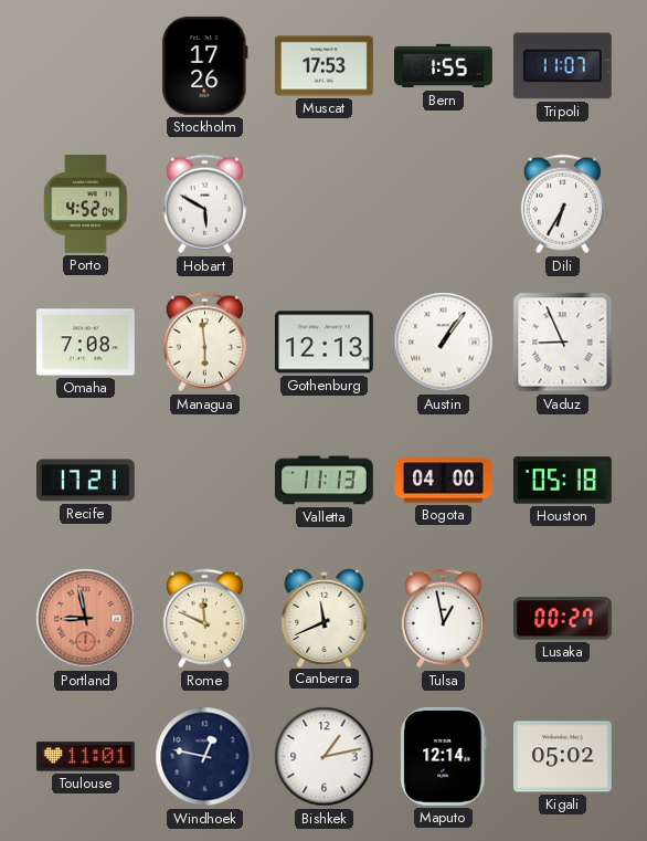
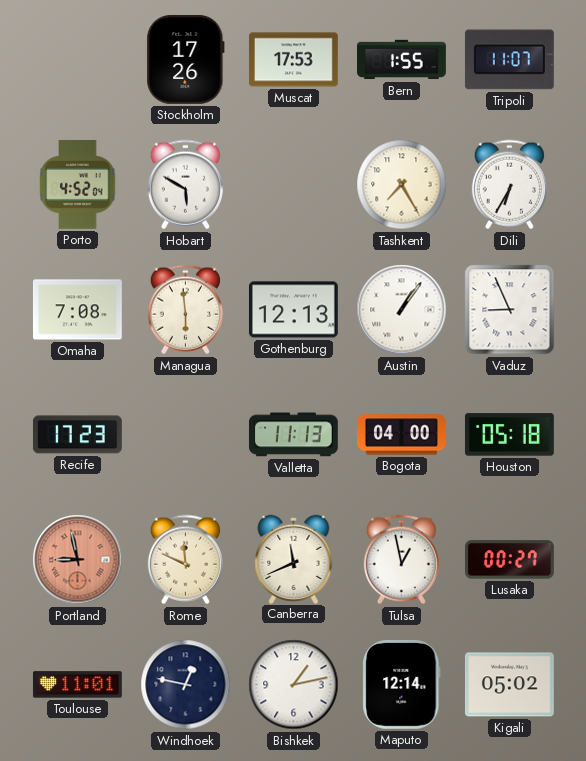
Tashkent: none -> 7:25
Recife: 17:21 -> 17:23
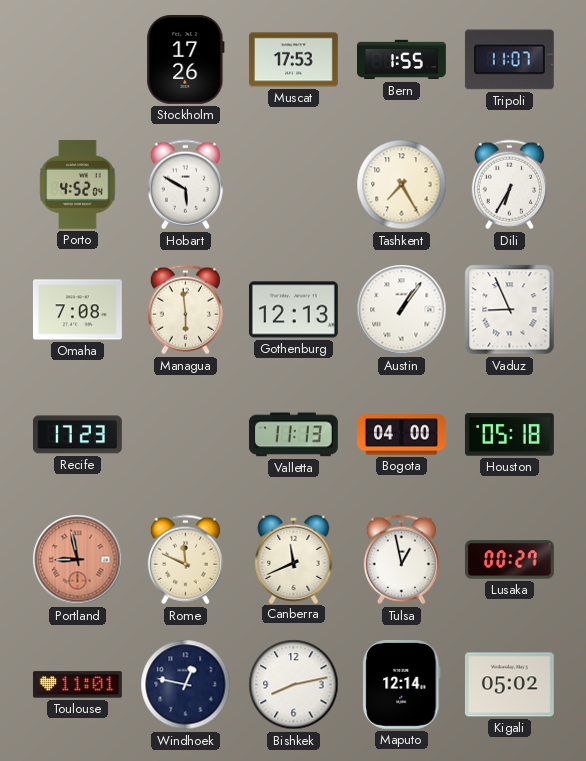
Bishkek: 1:13 -> 8:13
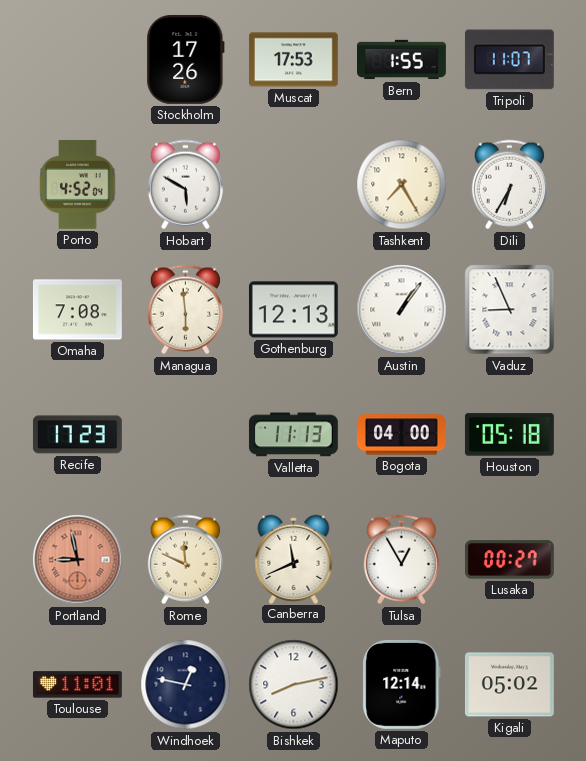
Tulsa: 12:58 -> 12:55
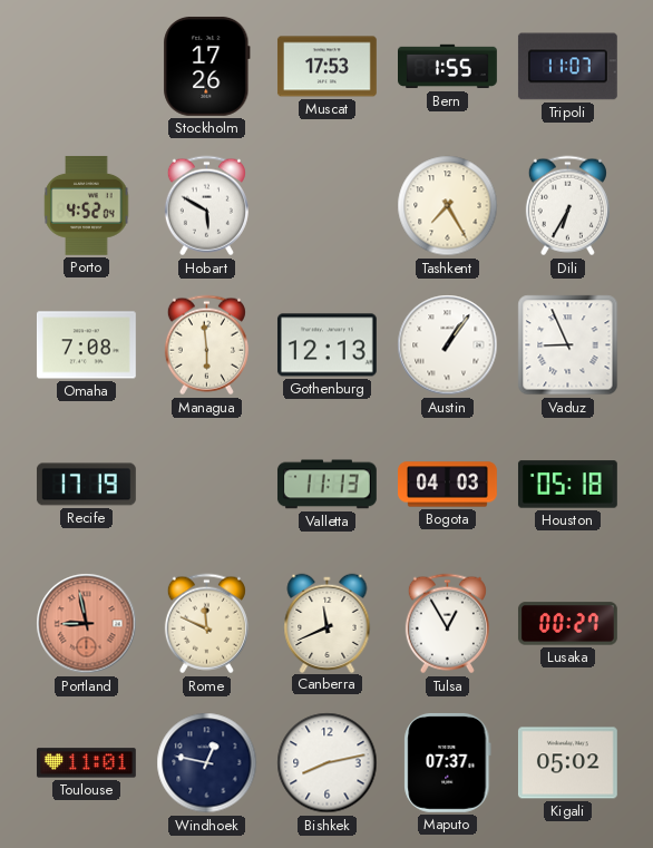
Recife: 17:23 -> 17:19
Bogota: 04:00 -> 04:03
Maputo: 12:14 -> 07:37
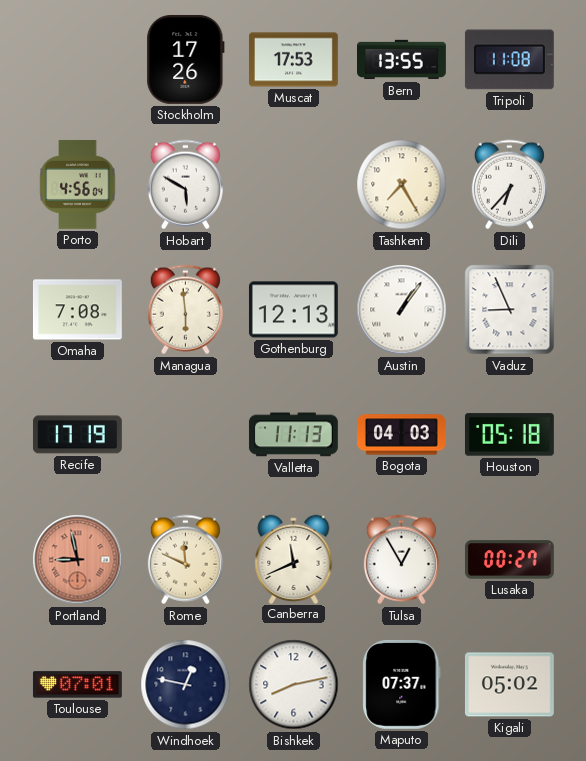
Bern: 1:55 -> 13:55
Tripoli: 11:07 -> 11:08
Porto: 4:52 -> 4:56
Dili: 6:35 -> 6:37
Toulouse: 11:01 -> 07:01
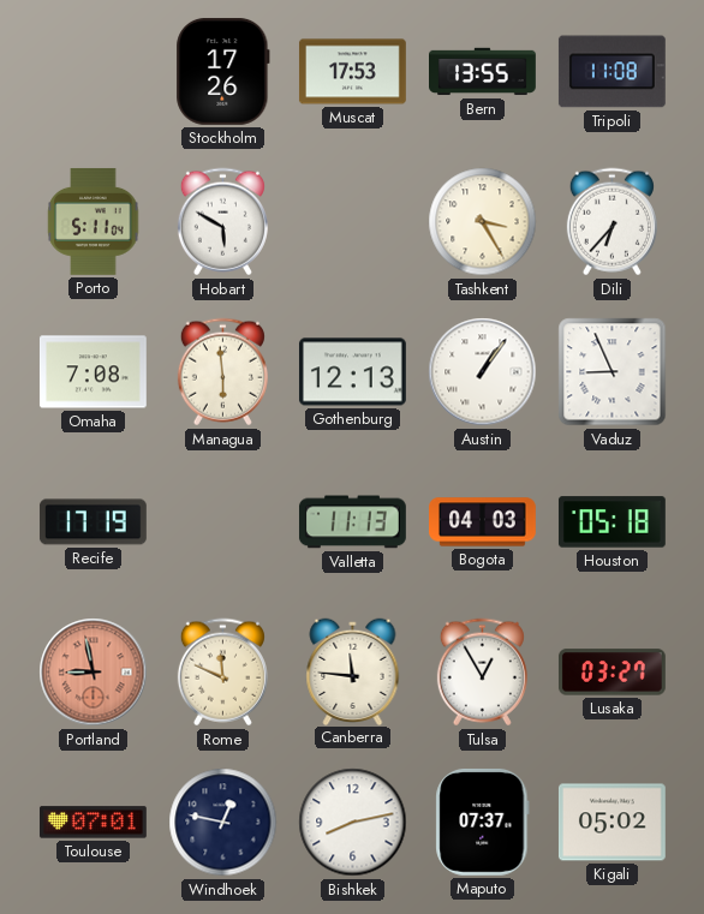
Porto: 4:56 -> 5:11
Tashkent: 7:25 -> 3:25
Canberra: 11:41 -> 11:46
Lusaka: 00:27 -> 03:27
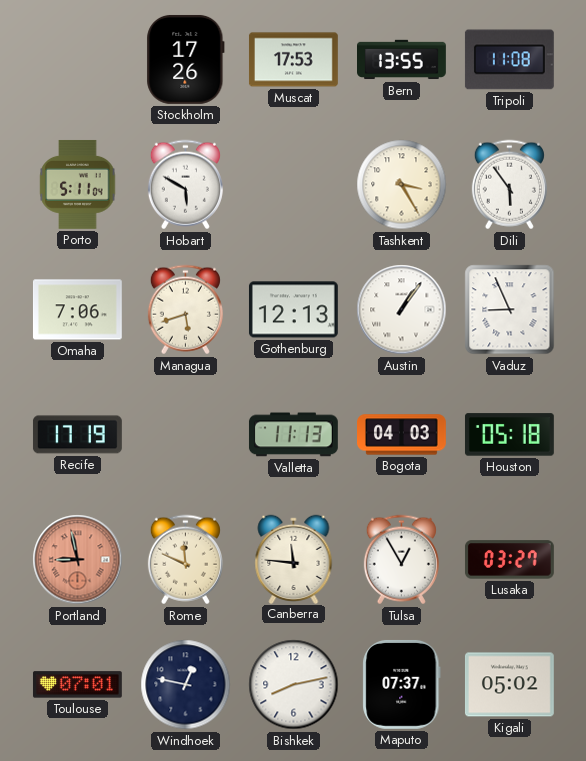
Dili: 6:37 -> 5:54
Omaha: 7:08 -> 7:06
Managua: 5:59 -> 5:42
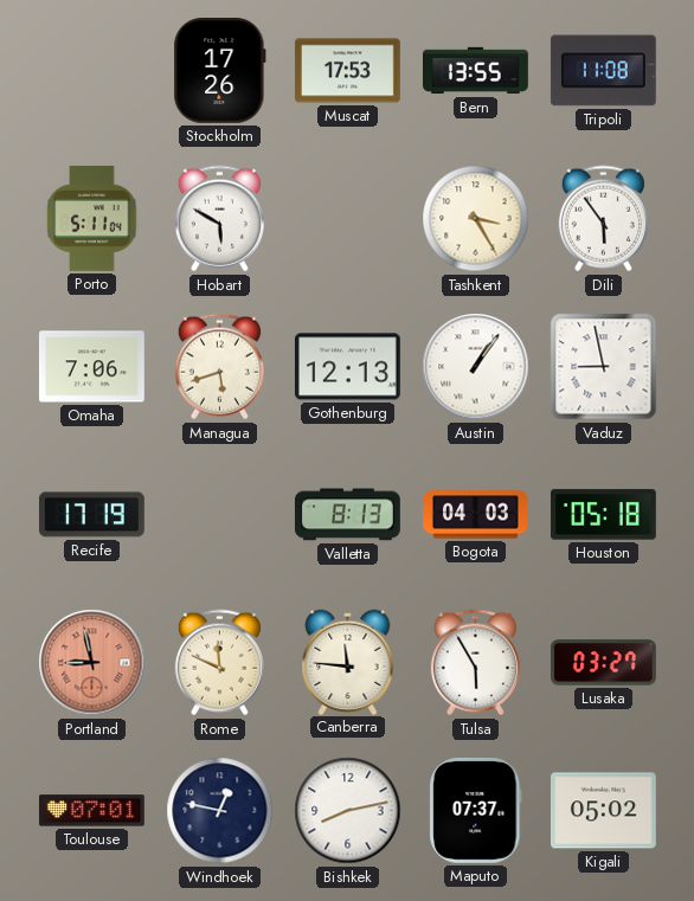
Vaduz: 8:56 -> 8:58
Valletta: 11:13 -> 8:13
Tulsa: 12:55 -> 5:55
